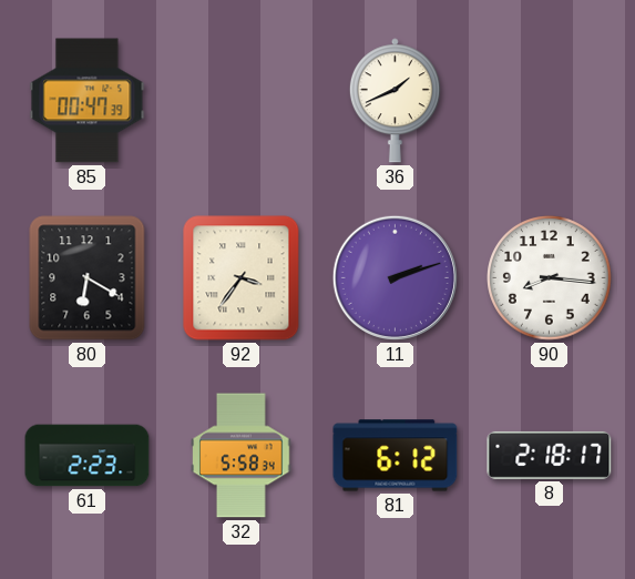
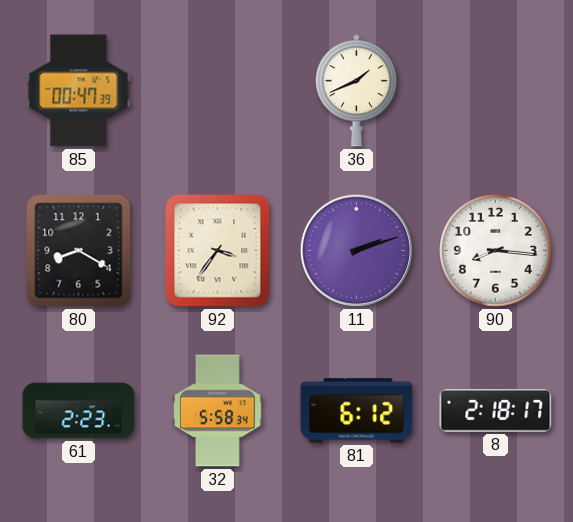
80: 6:20 -> 8:20
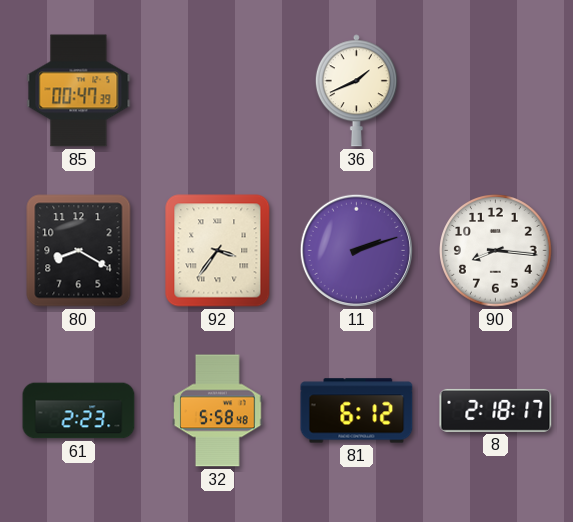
32: 5:58:34 -> 5:58:48
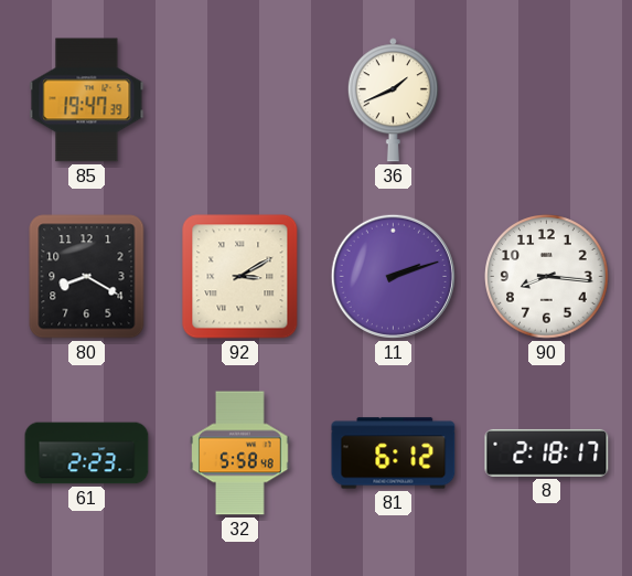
85: 00:47 -> 19:47
92: 3:36 -> 3:10
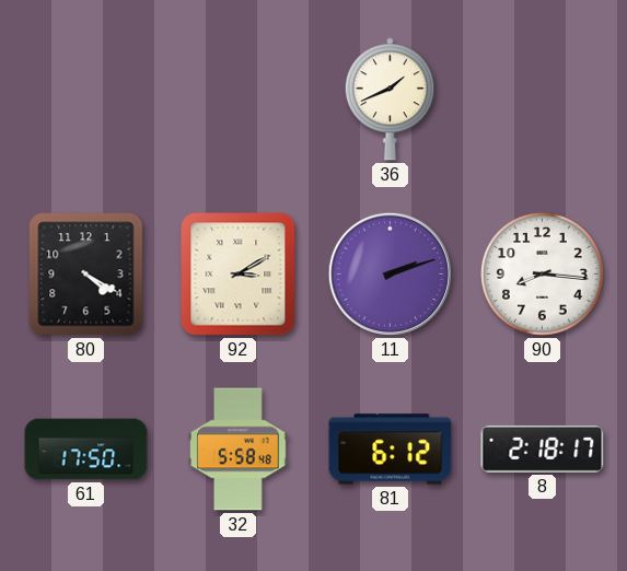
85: 19:47 -> none
80: 8:20 -> 4:20
61: 2:23 -> 17:50
